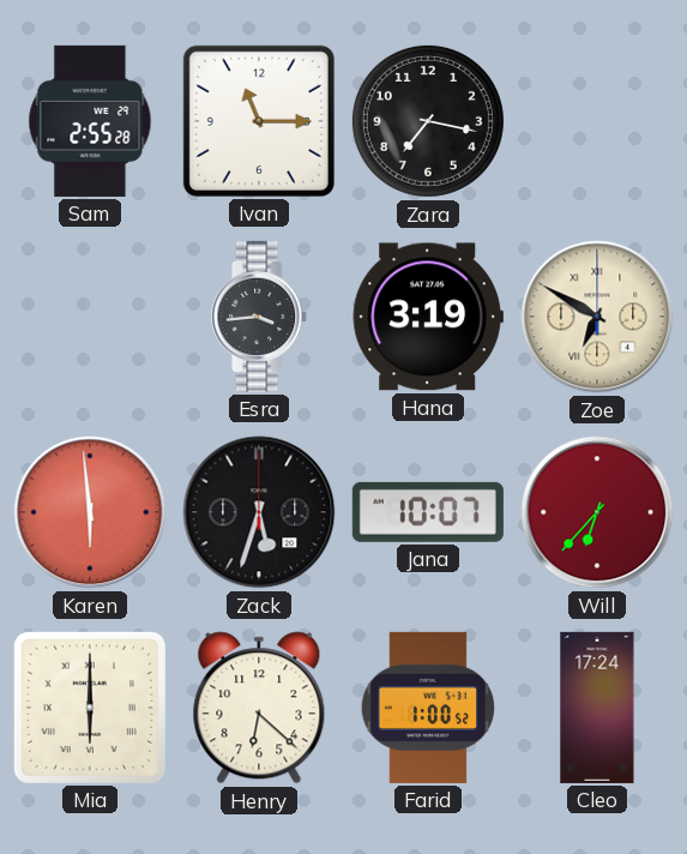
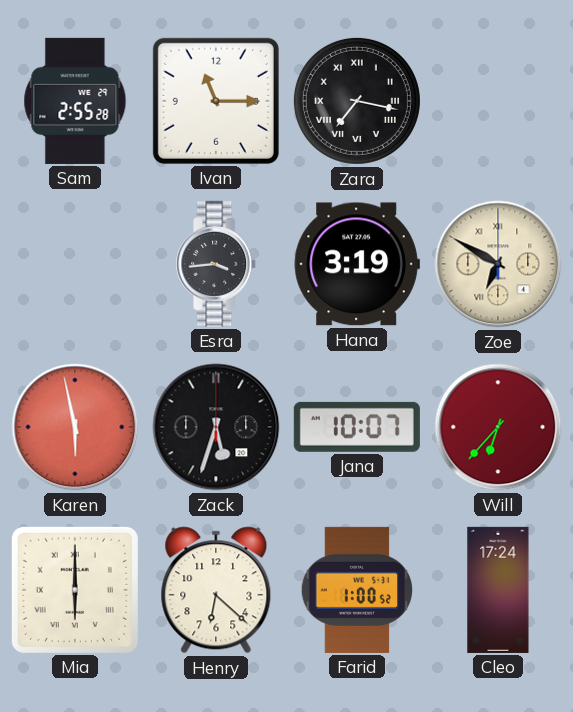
Zara numerals: Arabic -> Roman
Karen: 5:59 -> 5:58
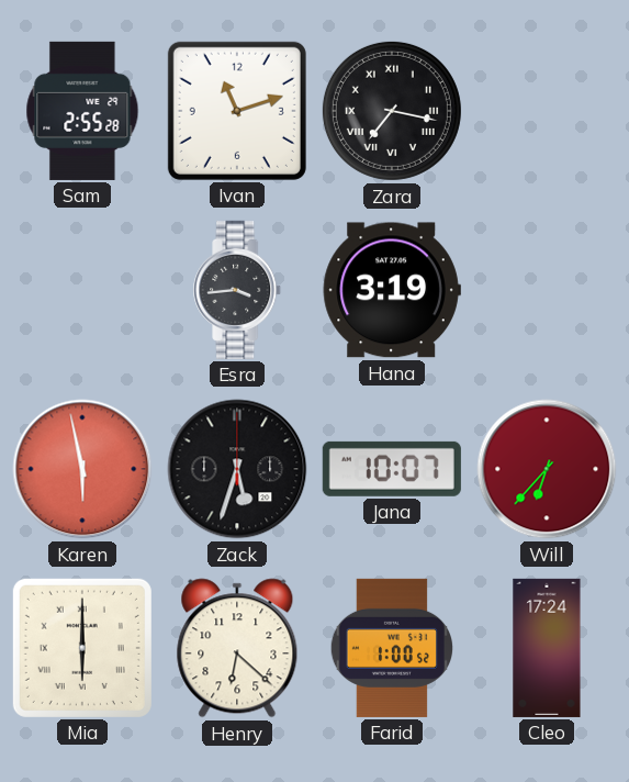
Ivan: 11:15 -> 11:12
Zoe: 6:50 -> none
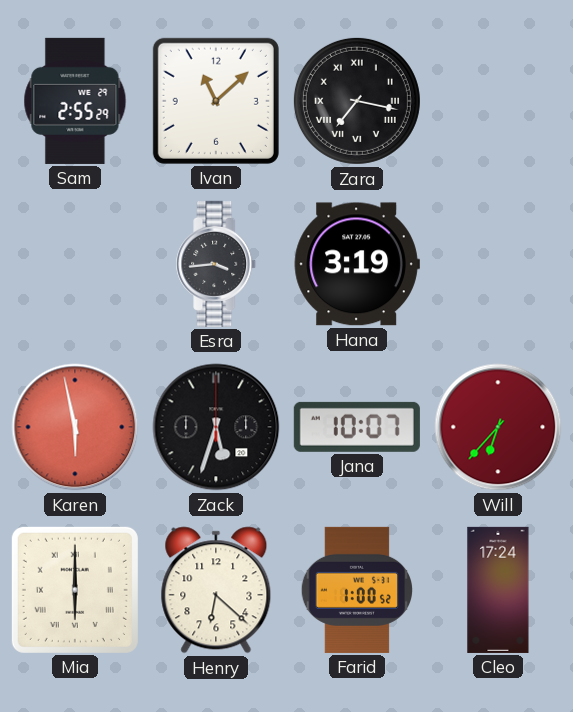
Sam: 2:55:28 -> 2:55:29
Ivan: 11:12 -> 11:08
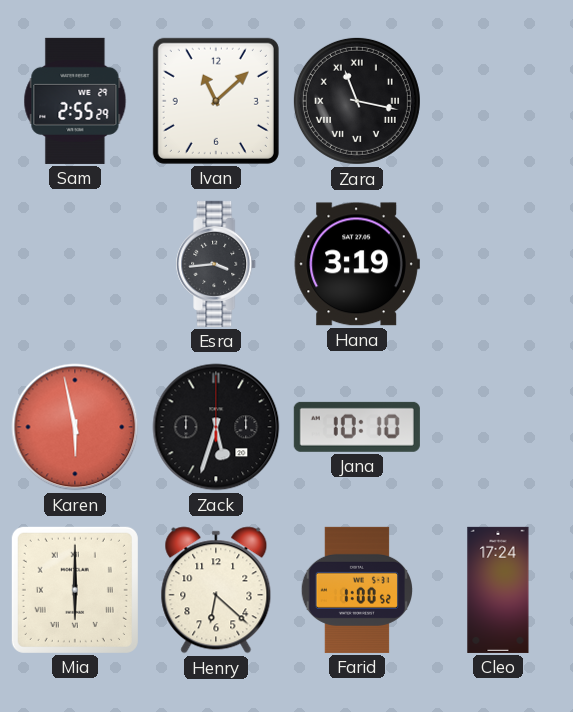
Zara: 7:17 -> 11:17
Jana: 10:07 -> 10:10
Will: 6:37 -> none
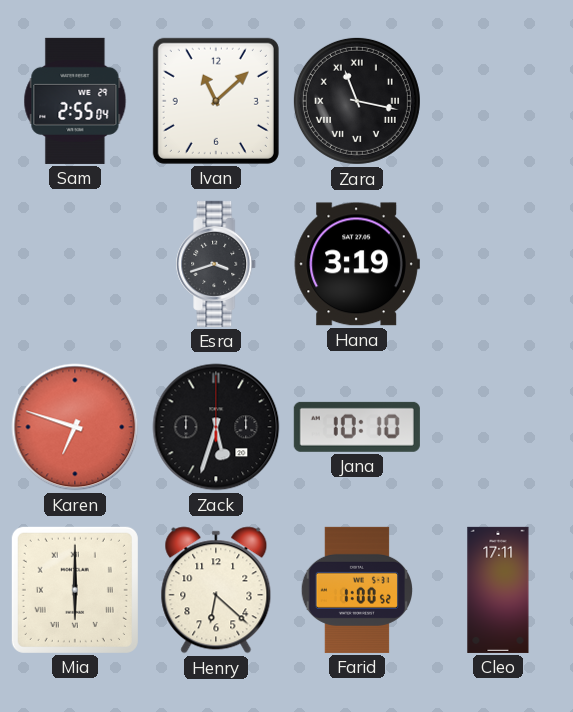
Sam: 2:55:29 -> 2:55:04
Esra: 3:44 -> 3:42
Karen: 5:58 -> 6:48
Cleo: 17:24 -> 17:11
